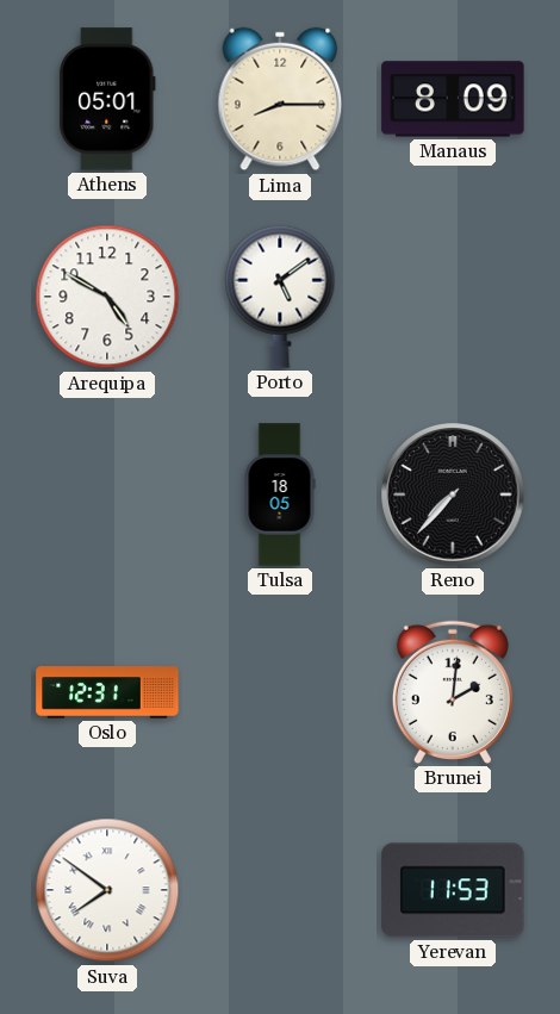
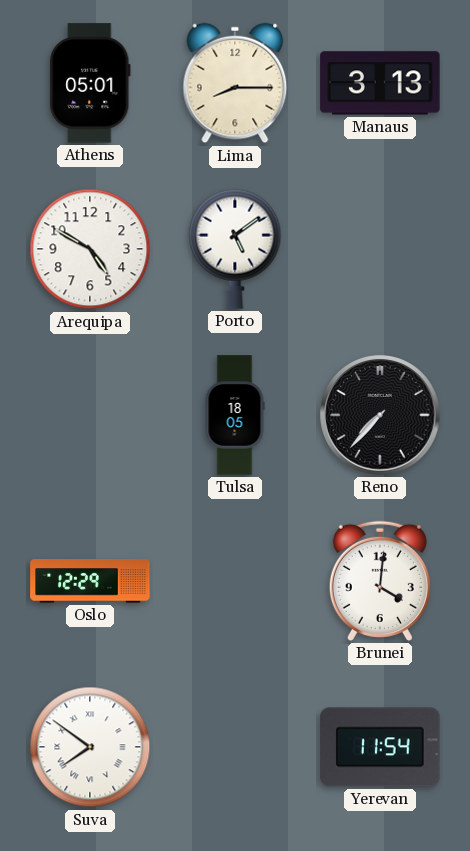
Manaus: 8:09 -> 3:13
Oslo: 12:31 -> 12:29
Brunei: 2:01 -> 4:01
Yerevan: 11:53 -> 11:54
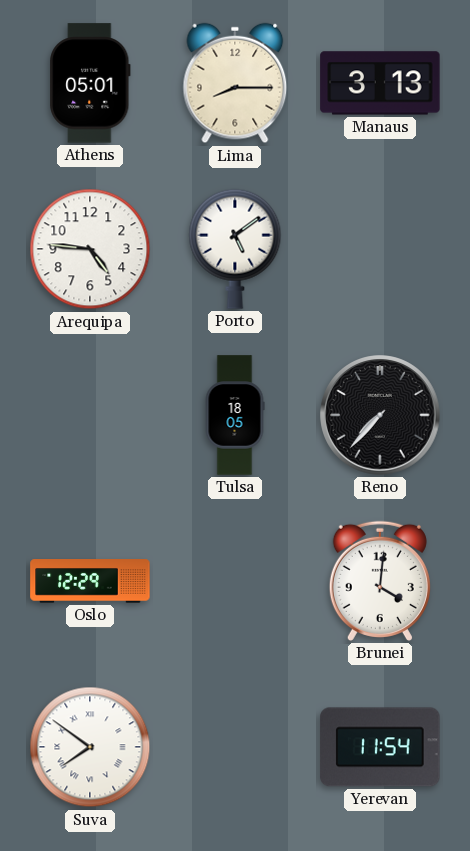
Arequipa: 4:50 -> 4:46
